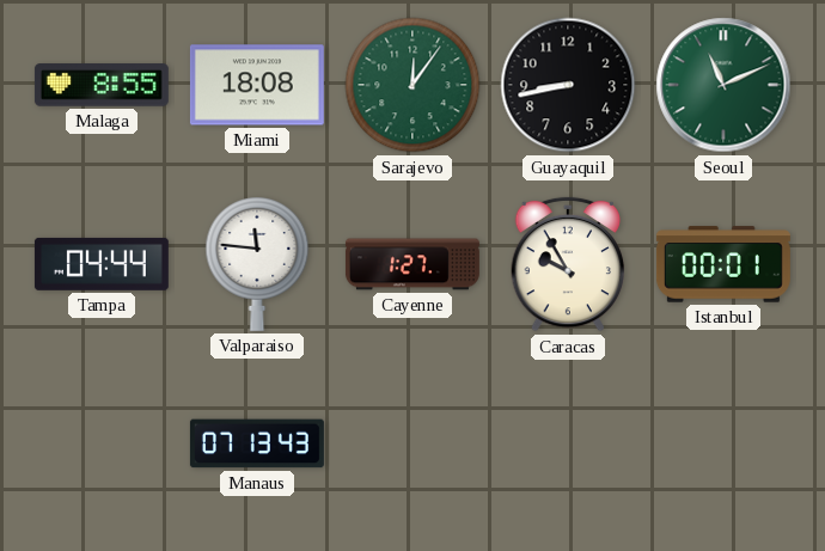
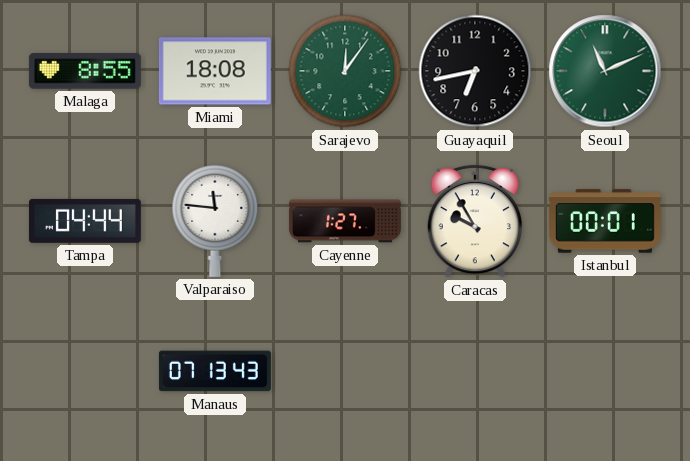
Guayaquil: 8:43 -> 6:43
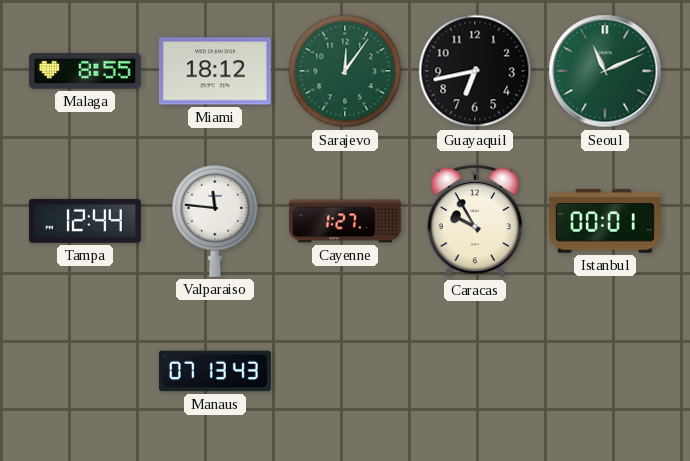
Miami: 18:08 -> 18:12
Tampa: 04:44 -> 12:44
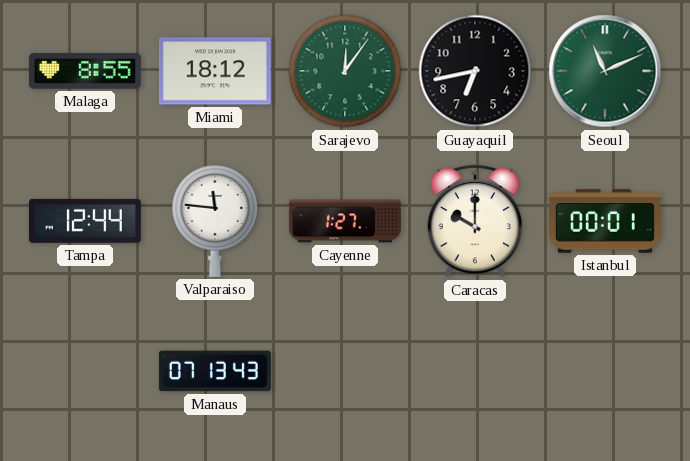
Caracas: 9:55 -> 10:00
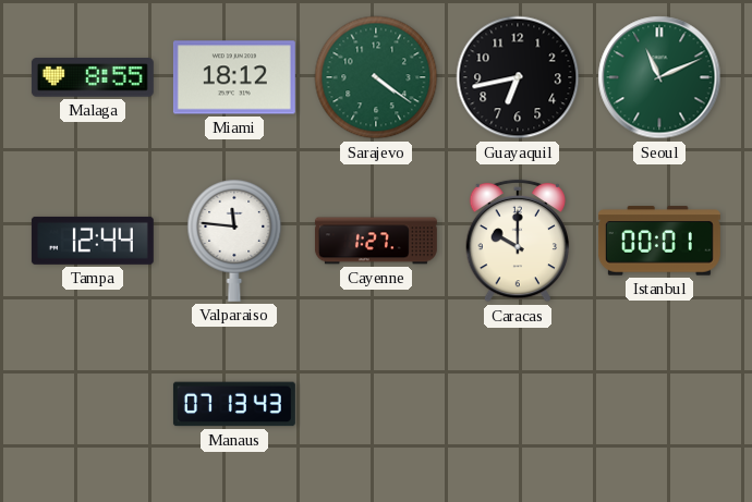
Sarajevo: 12:06 -> 4:21
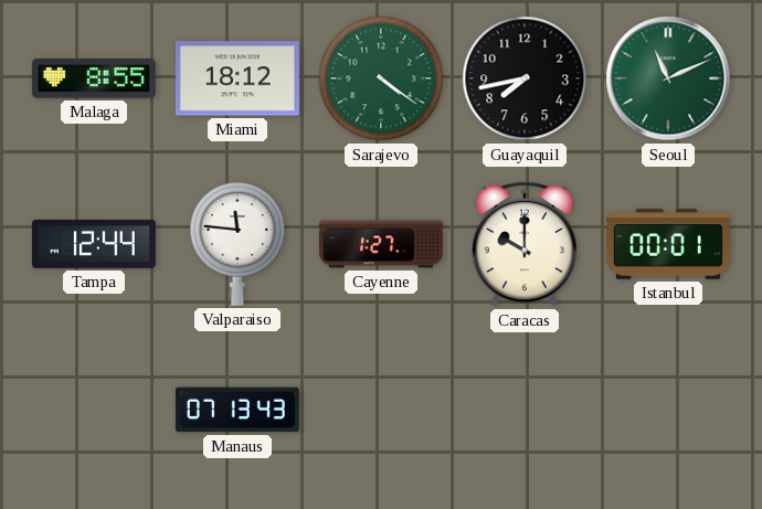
Guayaquil: 6:43 -> 7:43
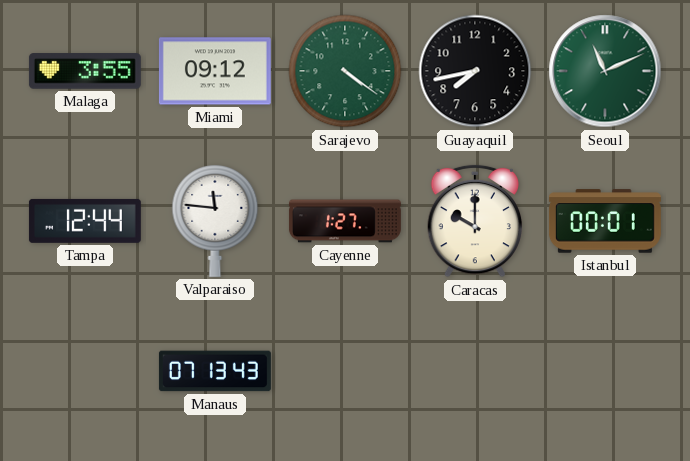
Malaga: 8:55 -> 3:55
Miami: 18:12 -> 09:12
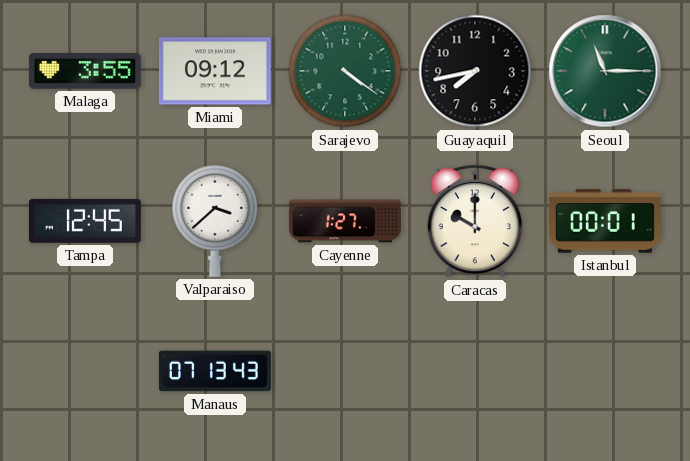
Seoul: 11:11 -> 11:15
Tampa: 12:44 -> 12:45
Valparaiso: 11:46 -> 3:38
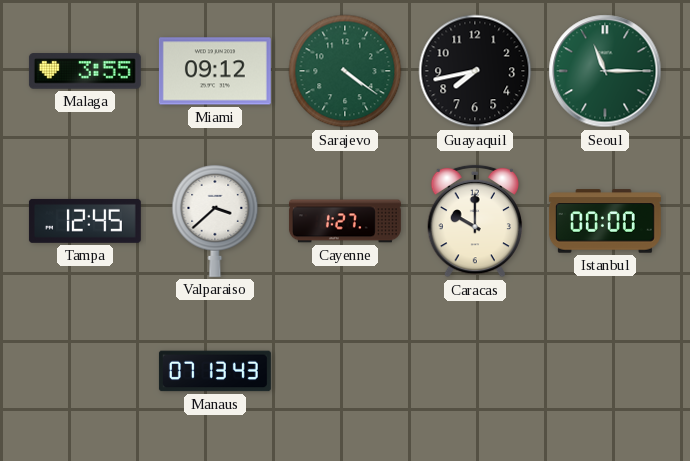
Istanbul: 00:01 -> 00:00
